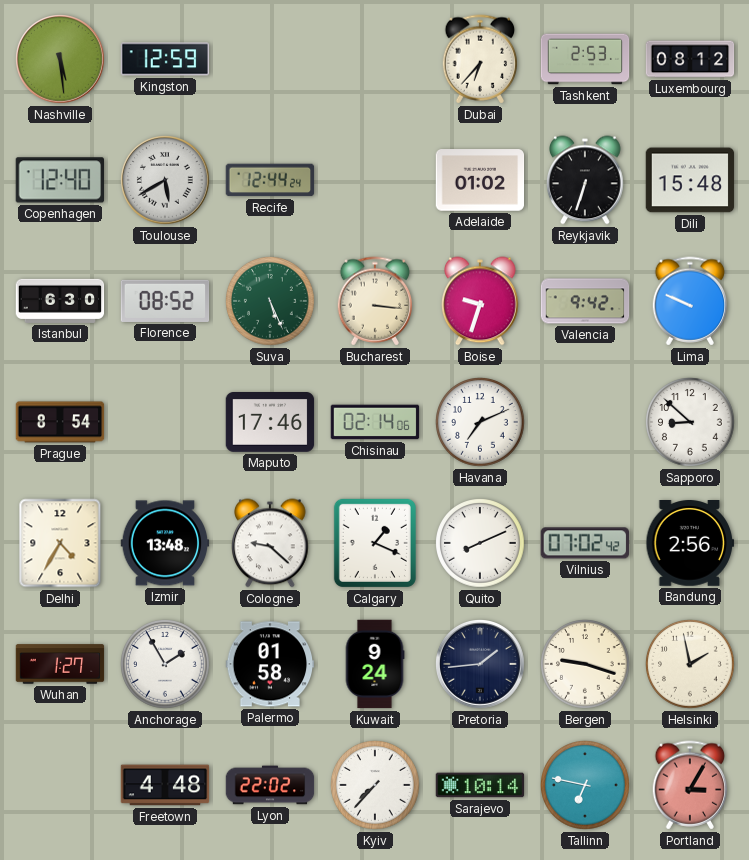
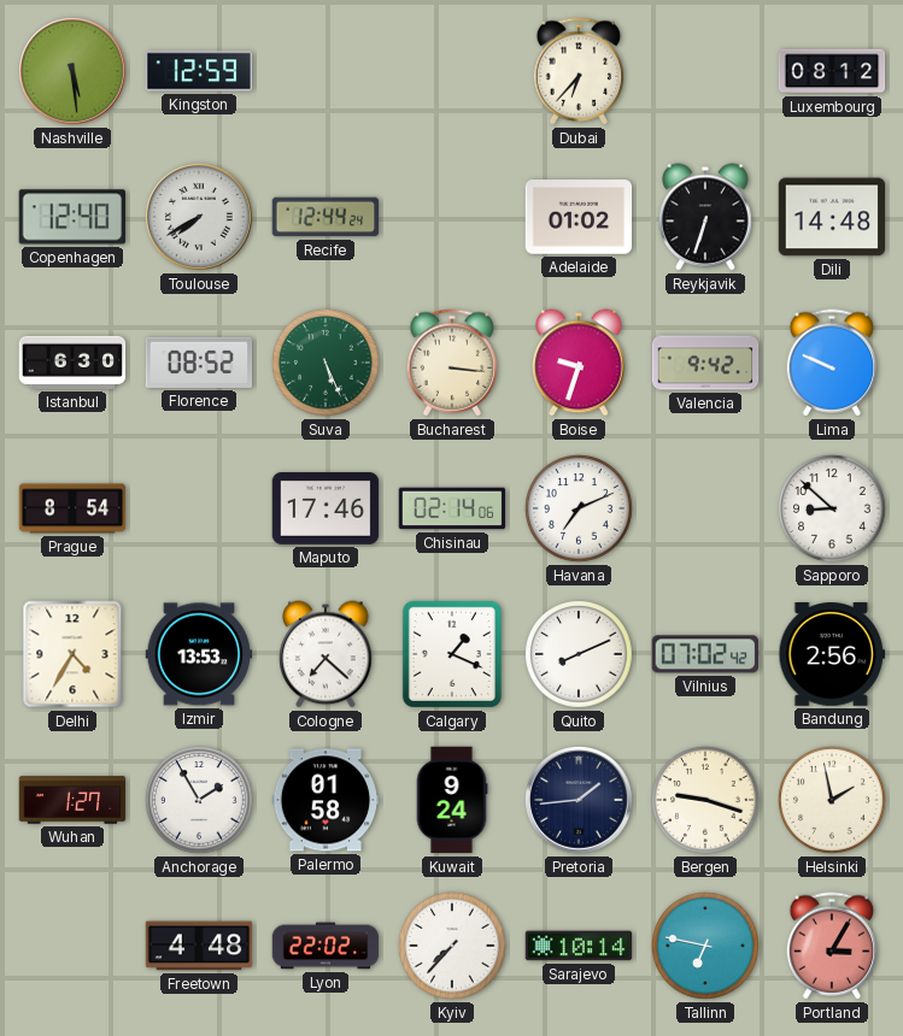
Tashkent: 2:53 -> none
Toulouse: 5:40 -> 7:40
Dili: 15:48 -> 14:48
Izmir: 13:48 -> 13:53
Cologne: 9:22 -> 7:22
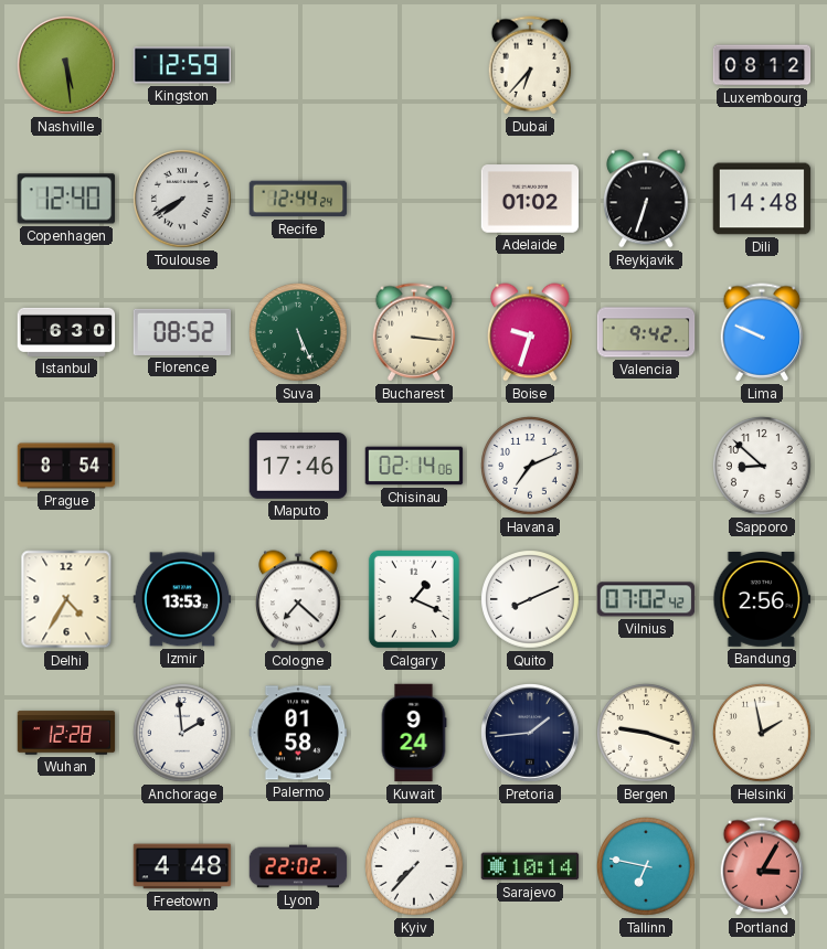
Wuhan: 1:27 -> 12:28
Anchorage: 1:55 -> 1:59
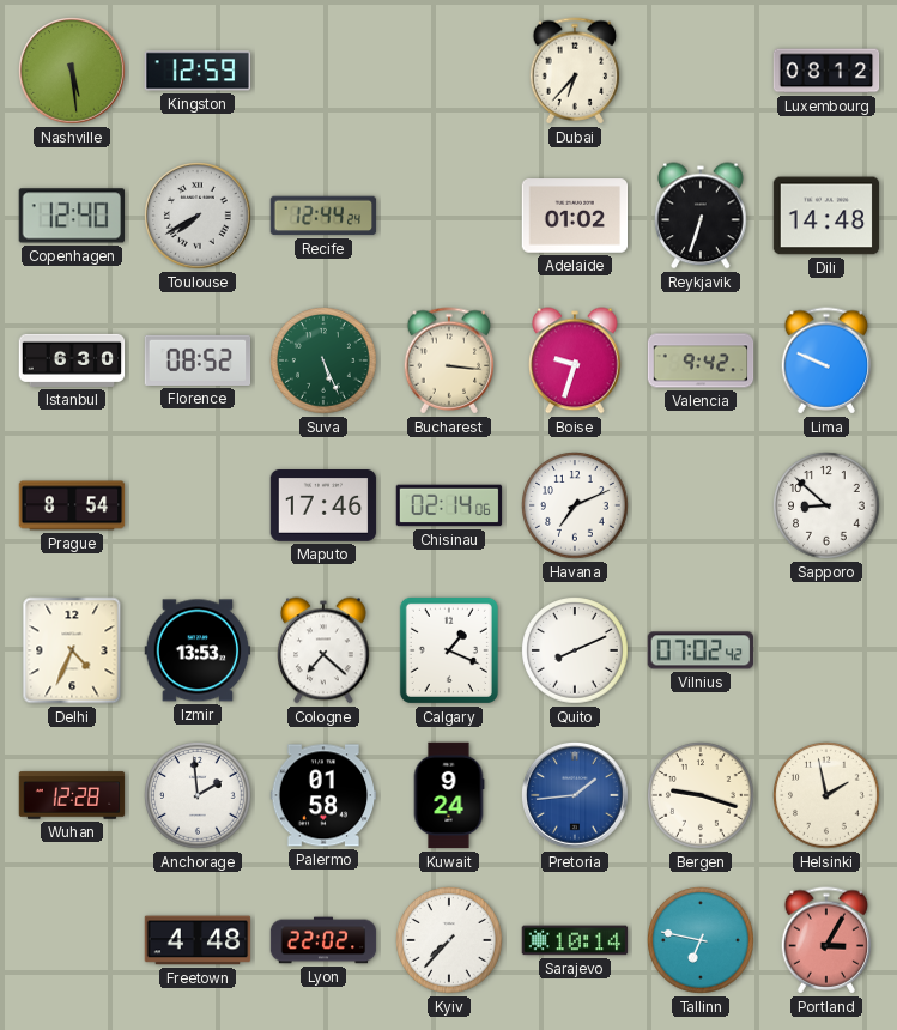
Delhi: 4:35 -> 4:34
Bandung: 2:56 -> none
Pretoria dial: navy -> blue
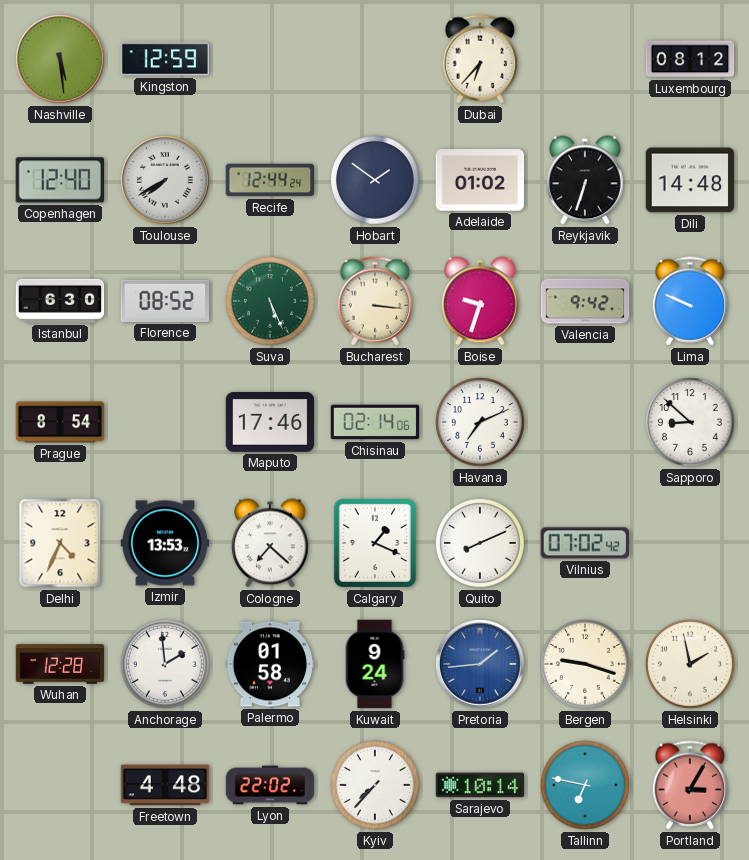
Hobart: none -> 1:51
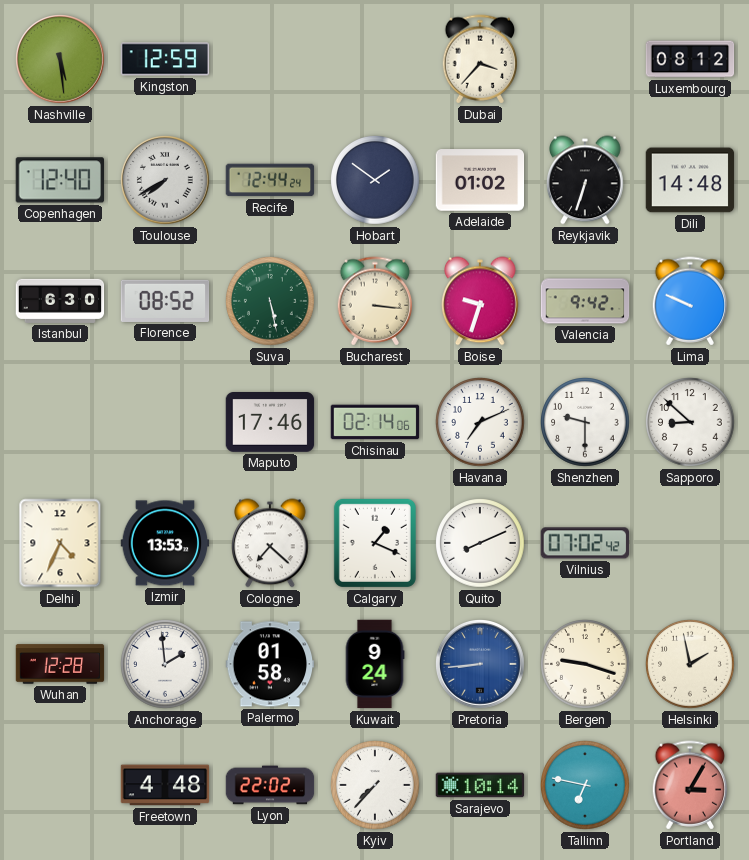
Dubai: 6:37 -> 3:37
Suva: 5:26 -> 5:28
Prague: 8:54 -> none
Shenzhen: none -> 9:30
Pretoria: 1:44 -> 8:44
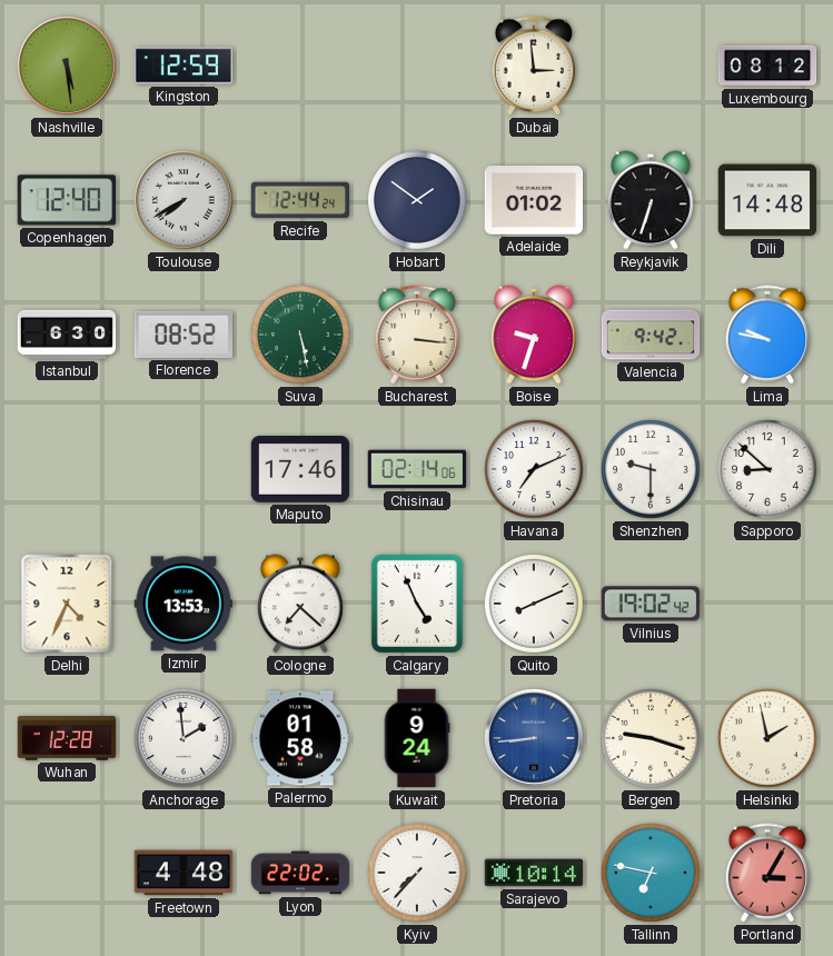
Dubai: 3:37 -> 2:59
Lima: 9:49 -> 9:47
Calgary: 1:19 -> 4:56
Vilnius: 07:02 -> 19:02
